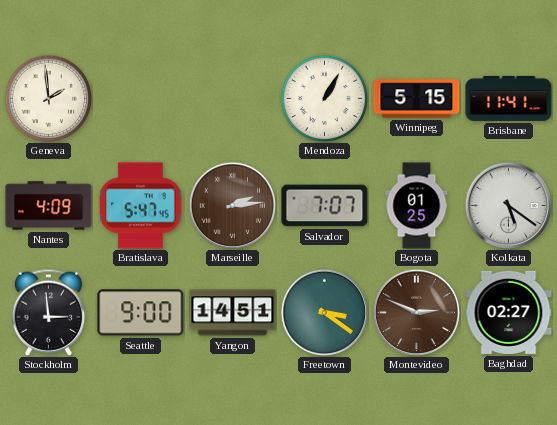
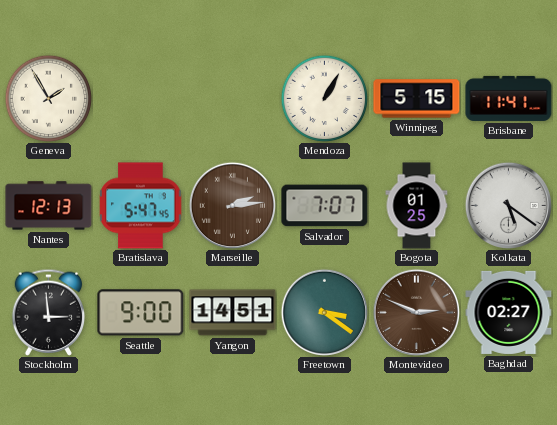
Geneva: 1:59 -> 1:55
Nantes: 4:09 -> 12:13
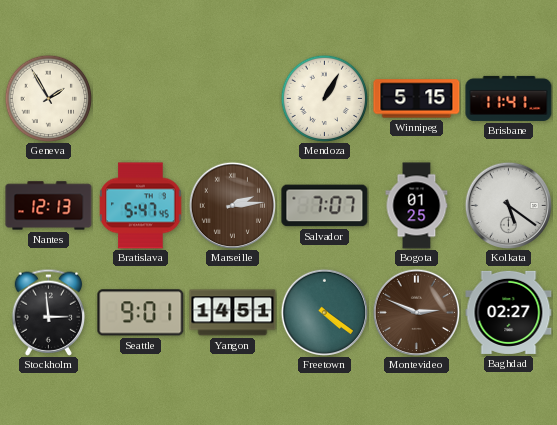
Seattle: 9:00 -> 9:01
Freetown: 3:21 -> 4:21
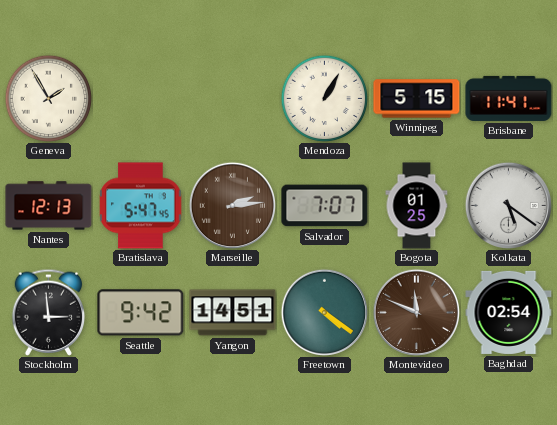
Seattle: 9:01 -> 9:42
Montevideo: 2:49 -> 11:49
Baghdad: 02:27 -> 02:54
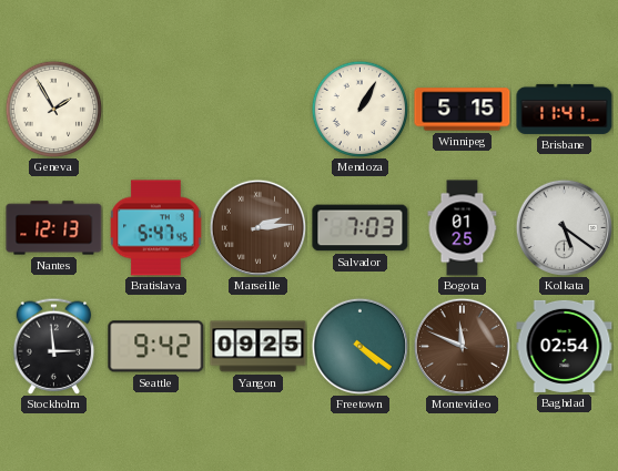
Salvador: 7:07 -> 7:03
Yangon: 14:51 -> 09:25
